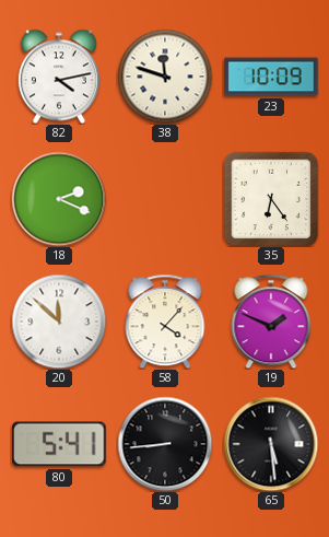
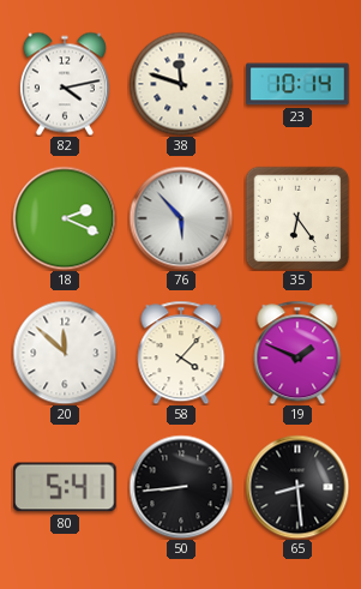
23: 10:09 -> 10:14
76: none -> 5:53
65: 5:29 -> 8:29
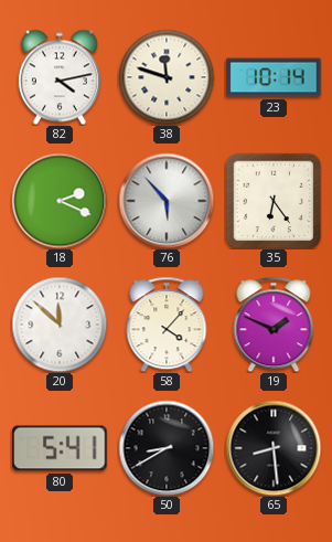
50: 8:44 -> 8:40
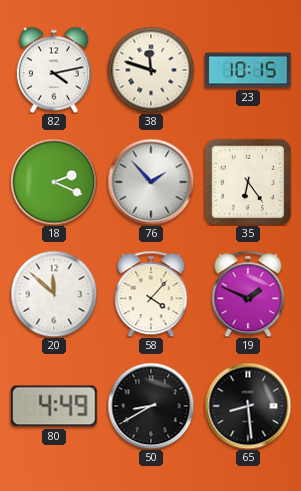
23: 10:14 -> 10:15
76: 5:53 -> 1:53
80: 5:41 -> 4:49
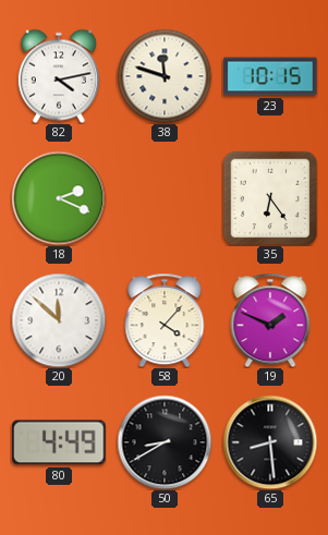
76: 1:53 -> none
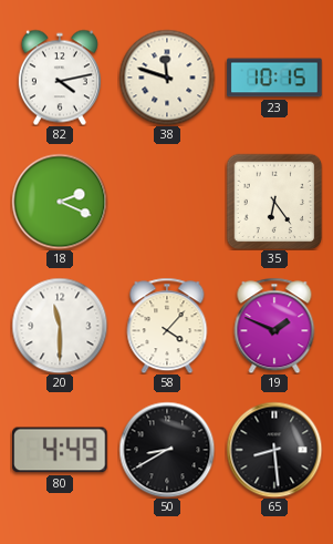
20: 11:52 -> 11:30
